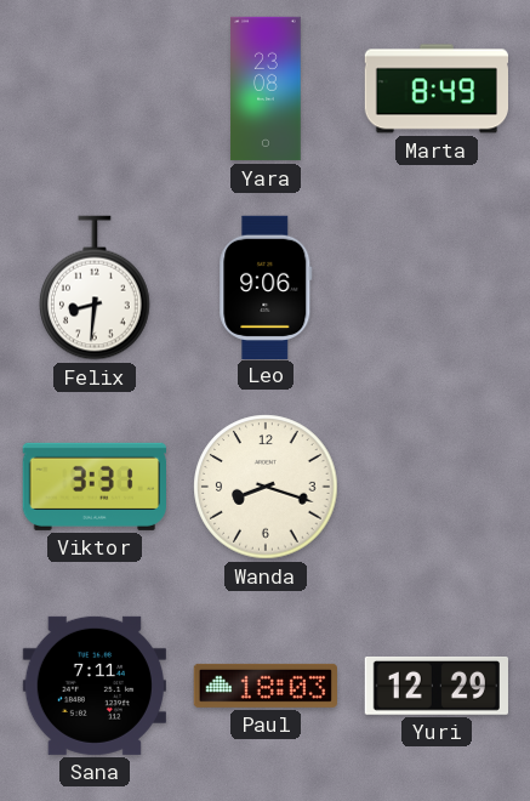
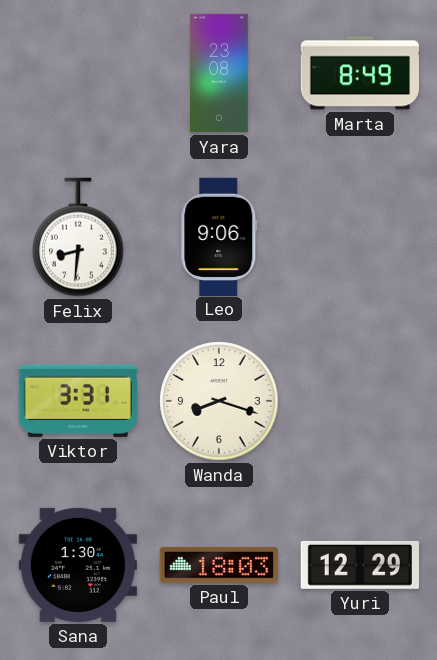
Sana: 7:11 -> 1:30
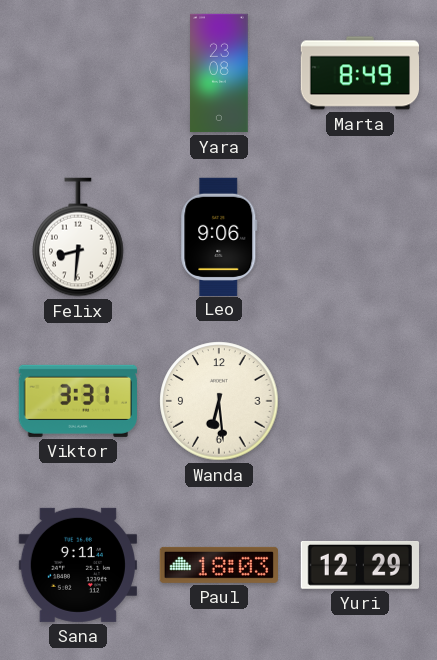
Wanda: 8:18 -> 6:29
Sana: 1:30 -> 9:11
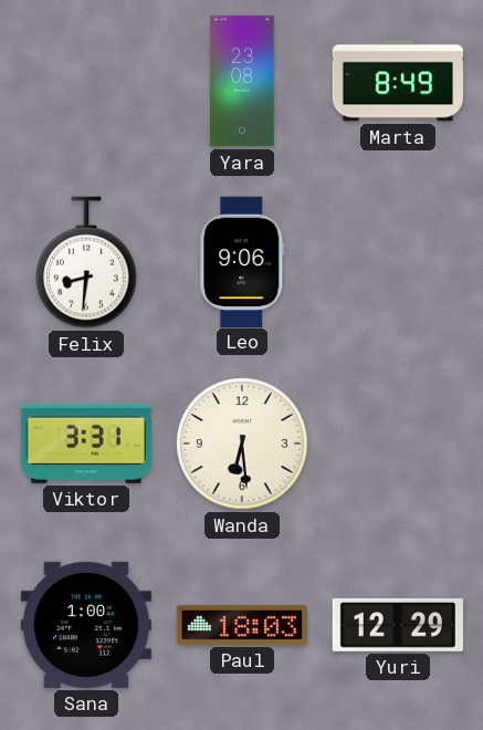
Sana: 9:11 -> 1:00
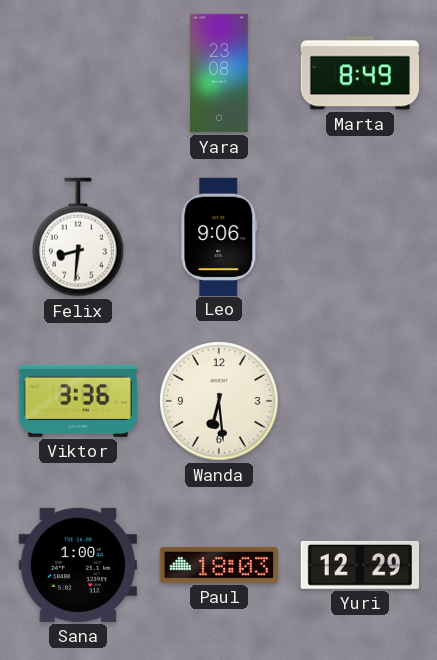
Viktor: 3:31 -> 3:36
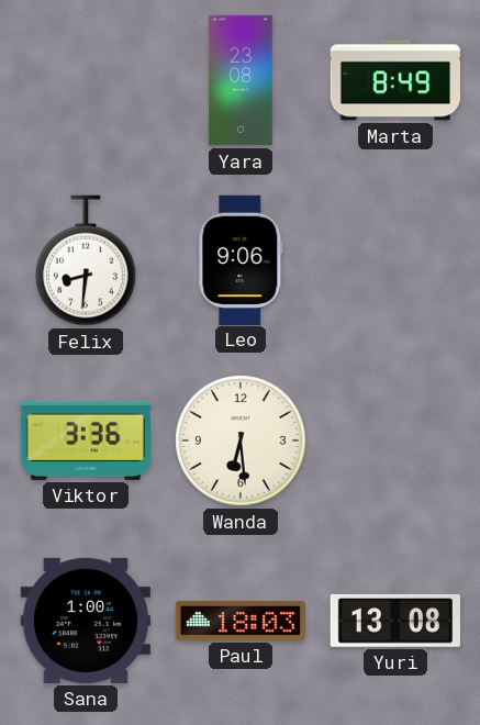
Yuri: 12:29 -> 13:08
